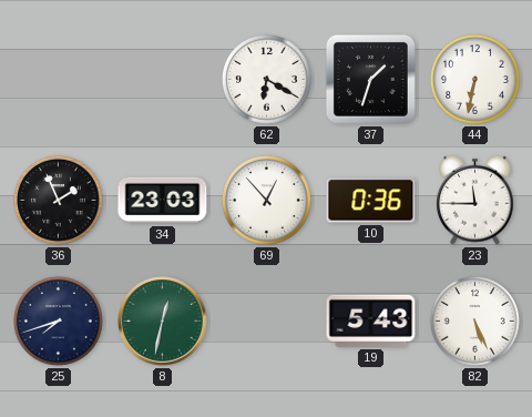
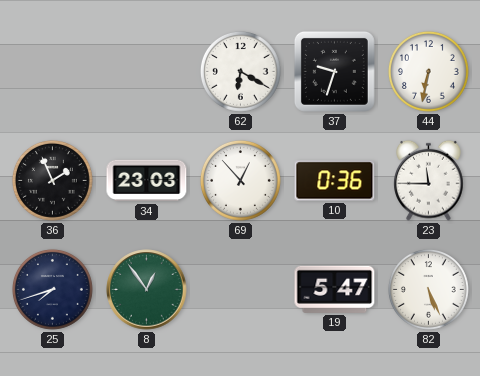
37: 1:33 -> 9:33
8: 12:32 -> 12:54
19: 5:43 -> 5:47
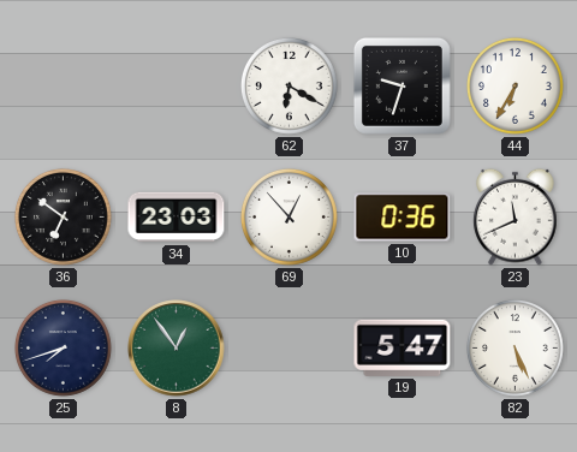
44: 6:32 -> 6:35
36: 1:56 -> 6:51
23: 11:45 -> 11:41
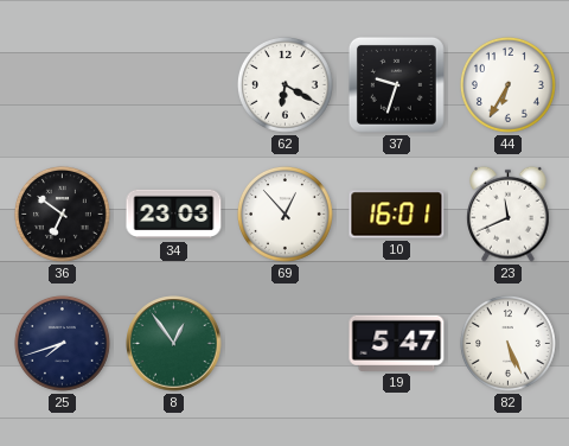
10: 0:36 -> 16:01
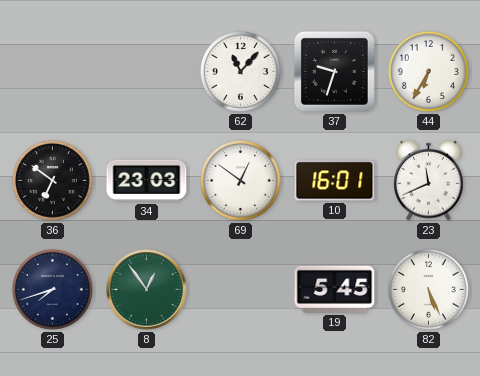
62: 6:20 -> 11:07
69: 12:53 -> 12:51
19: 5:47 -> 5:45
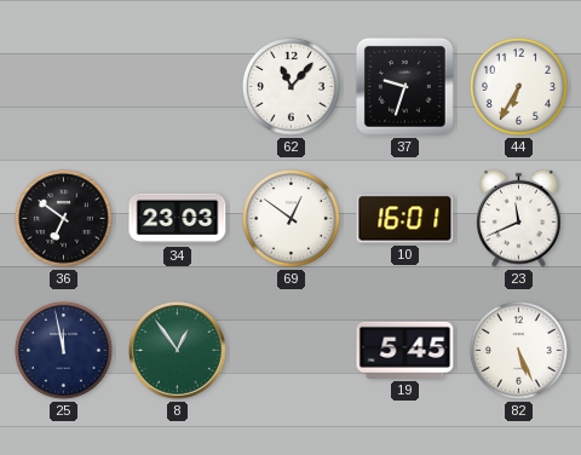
25: 7:42 -> 11:58
